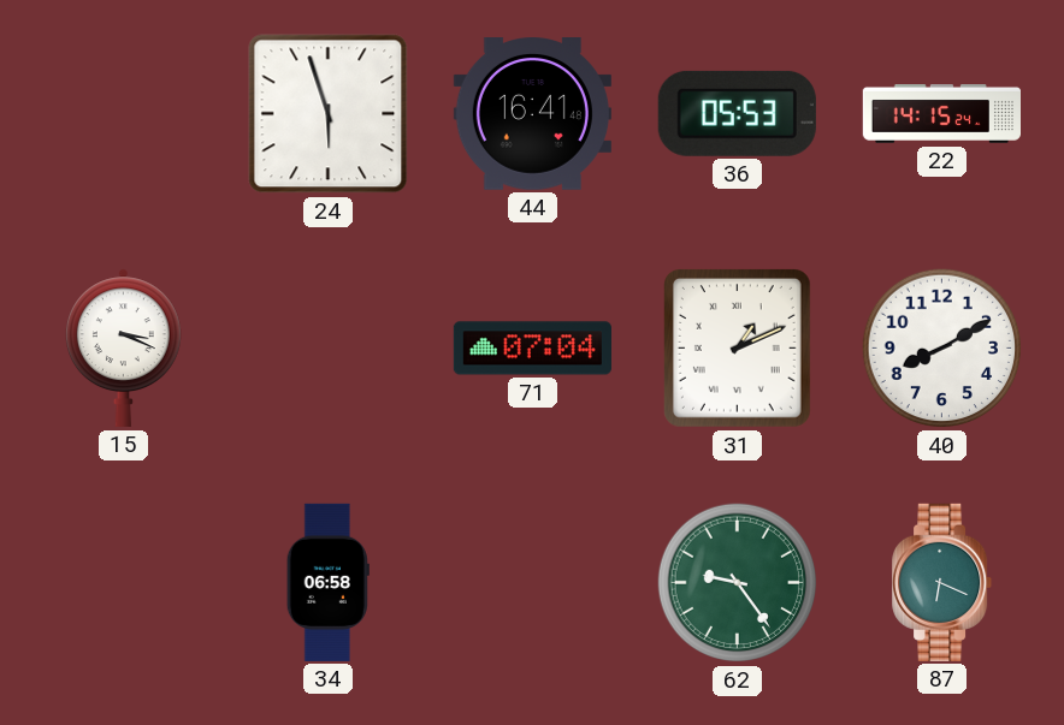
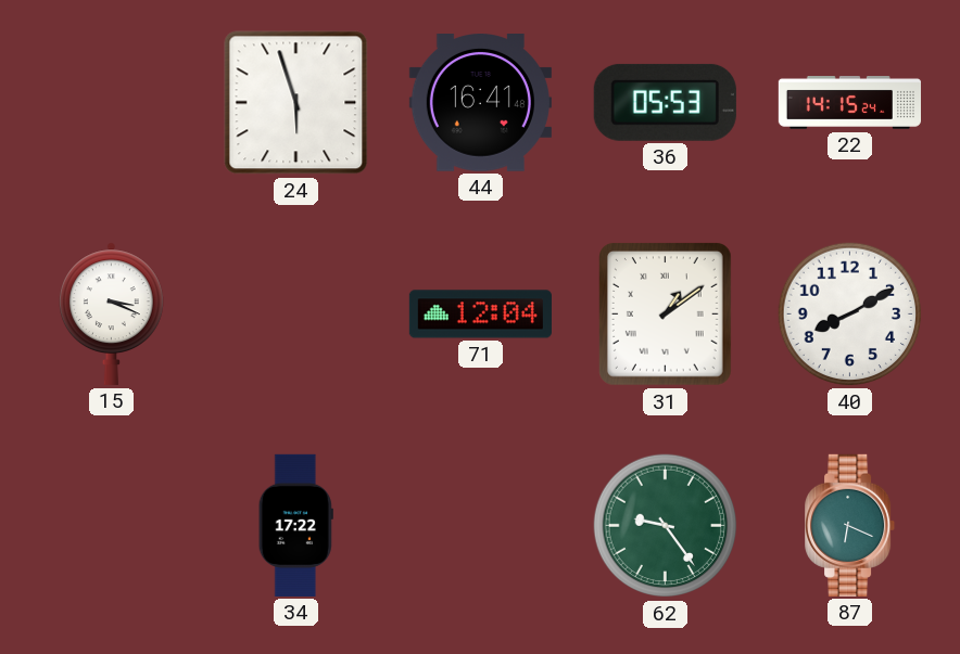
71: 07:04 -> 12:04
31: 1:11 -> 1:09
34: 06:58 -> 17:22
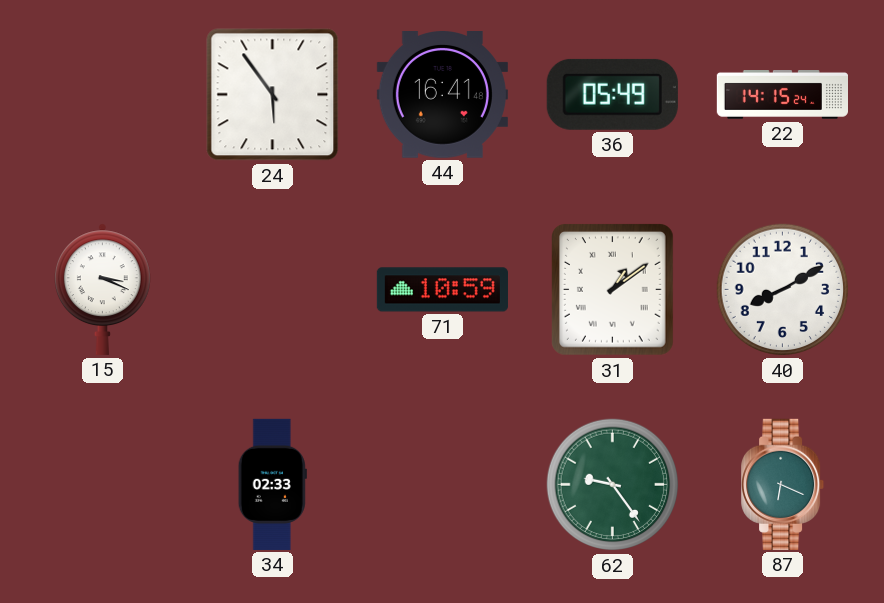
24: 5:57 -> 5:54
36: 05:53 -> 05:49
71: 12:04 -> 10:59
34: 17:22 -> 02:33
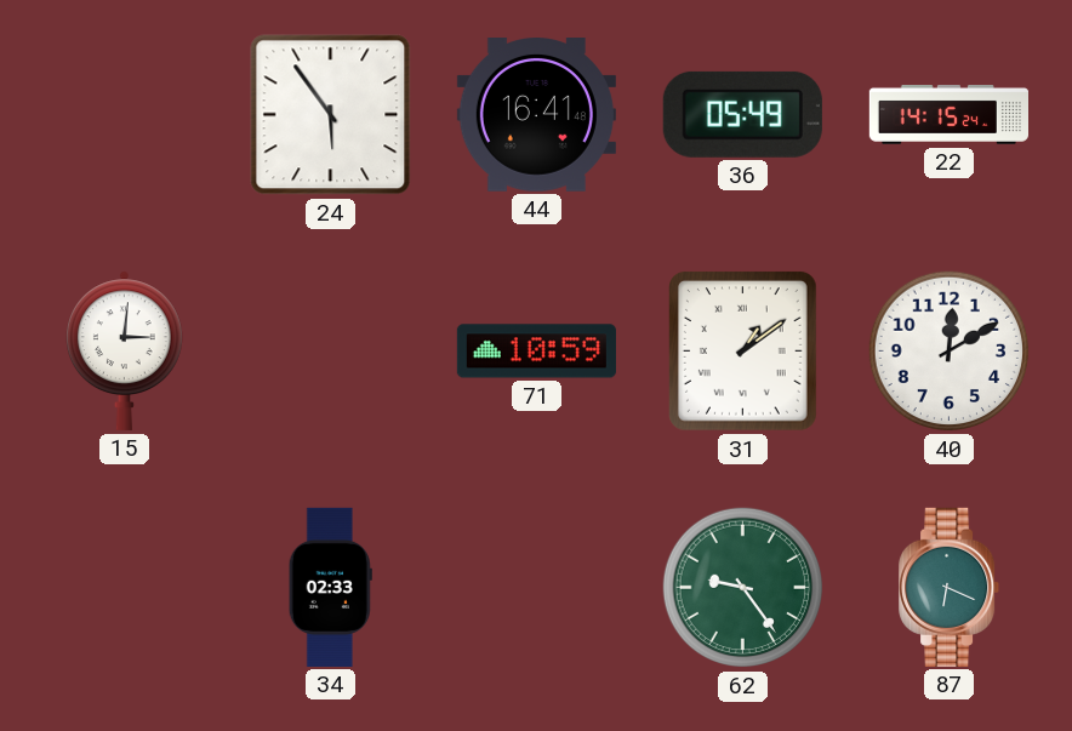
15: 3:19 -> 3:01
40: 8:10 -> 12:10
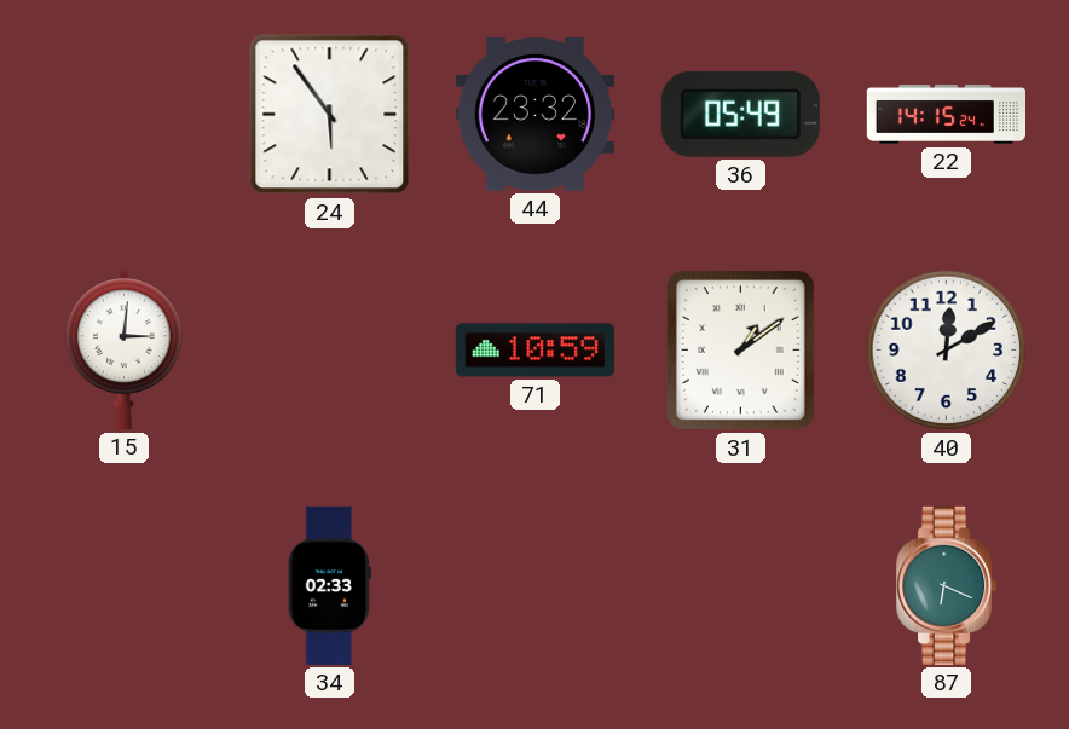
44: 16:41 -> 23:32
62: 9:24 -> none
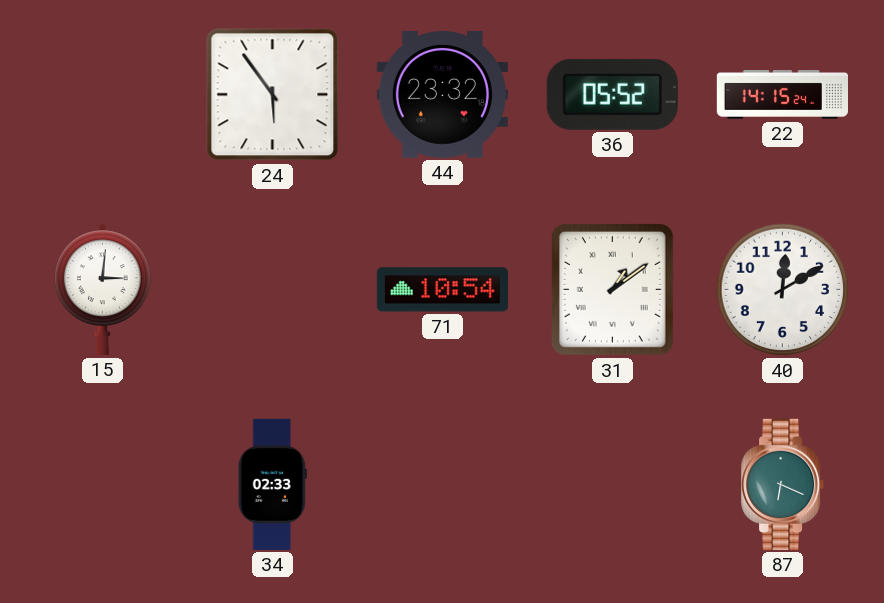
36: 05:49 -> 05:52
71: 10:59 -> 10:54
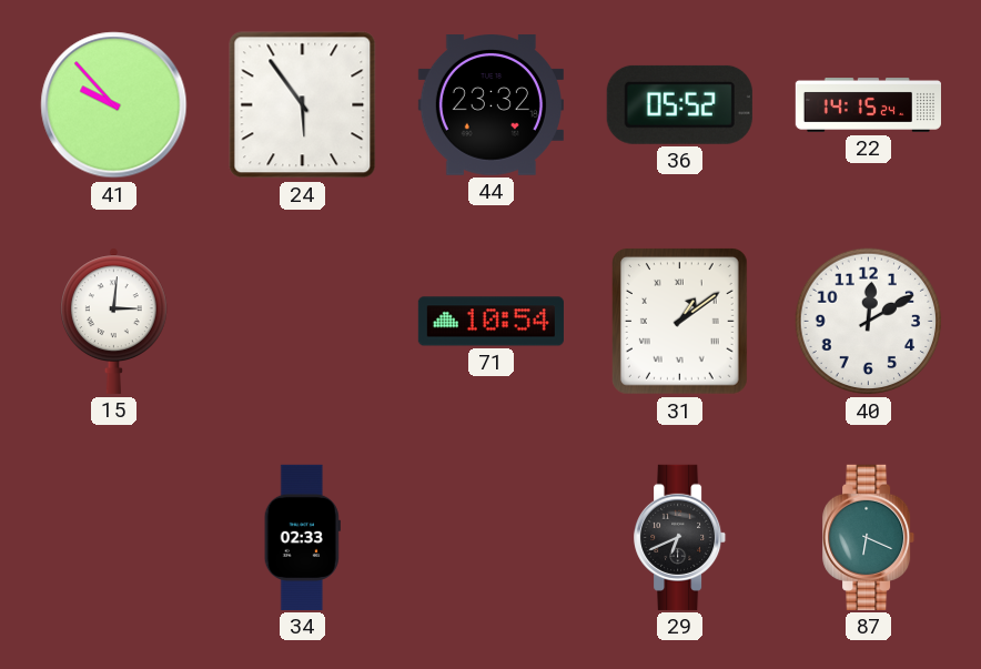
41: none -> 9:53
29: none -> 6:41
